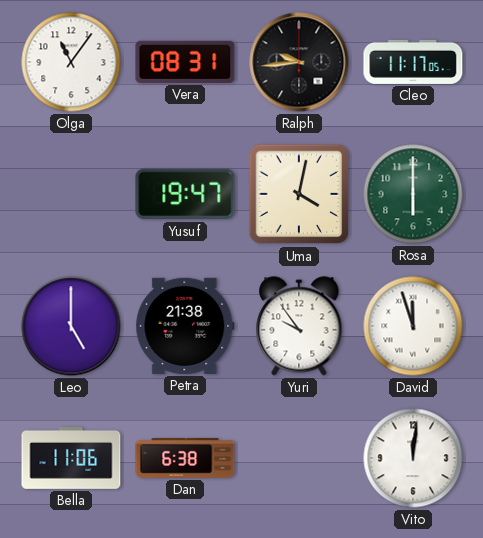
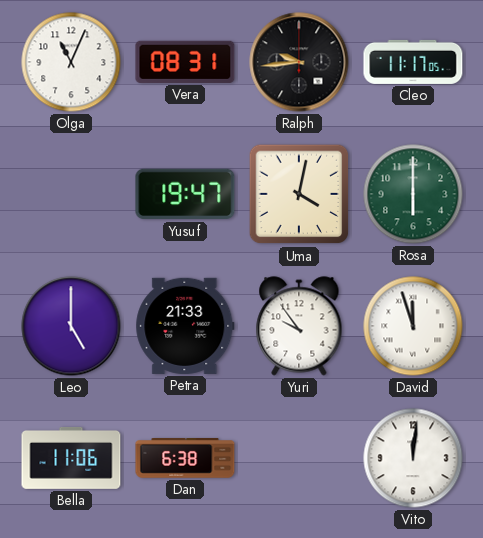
Olga: 11:06 -> 11:04
Petra: 21:38 -> 21:33
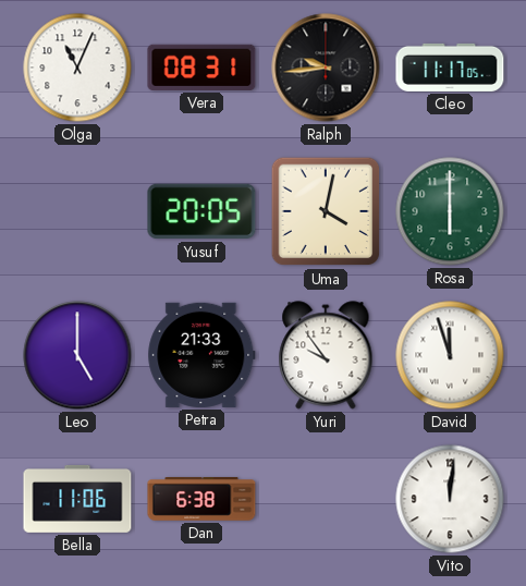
Yusuf: 19:47 -> 20:05
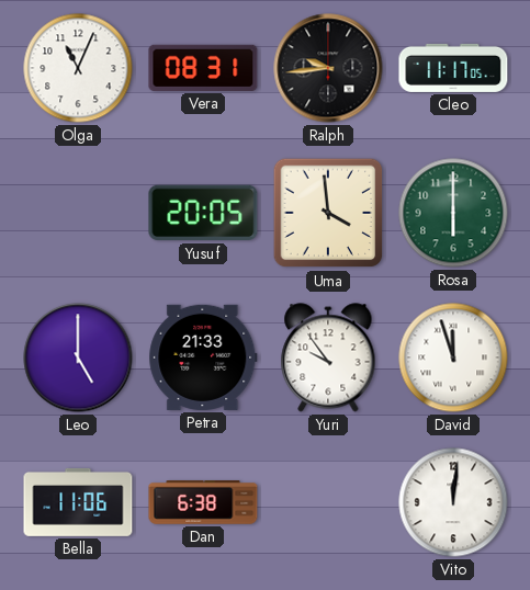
Uma: 4:02 -> 3:59
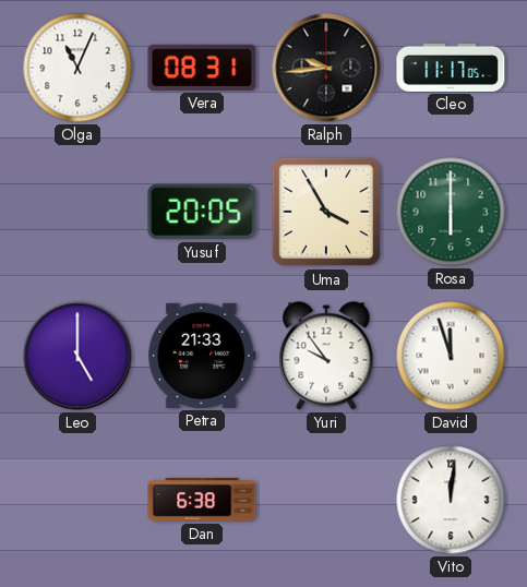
Uma: 3:59 -> 3:55
Bella: 11:06 -> none
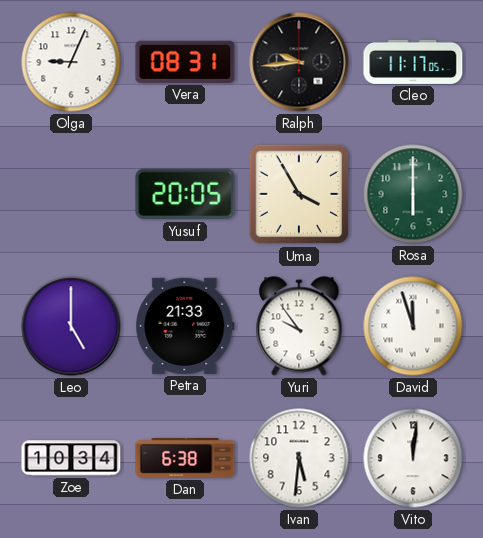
Olga: 11:04 -> 9:04
Zoe: none -> 10:34
Ivan: none -> 5:31
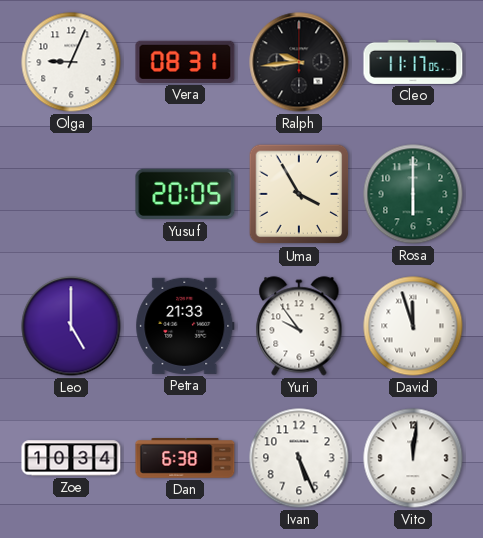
Ivan: 5:31 -> 5:26
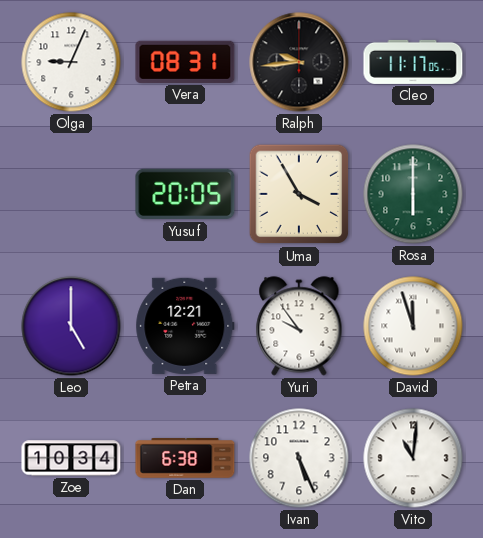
Petra: 21:33 -> 12:21
Vito: 12:01 -> 11:01
